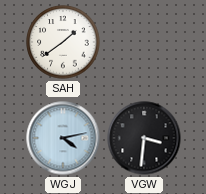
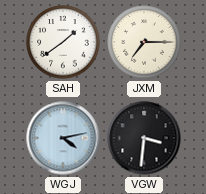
JXM: none -> 7:15
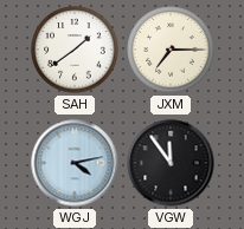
VGW: 3:31 -> 11:54
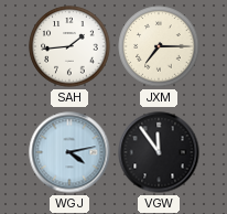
SAH: 1:39 -> 1:44
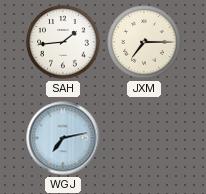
WGJ: 4:13 -> 7:13
VGW: 11:54 -> none
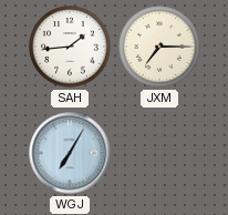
WGJ: 7:13 -> 7:05
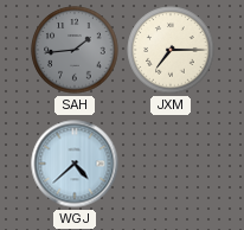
SAH dial: white -> grey
WGJ: 7:05 -> 4:38
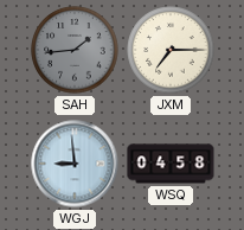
WGJ: 4:38 -> 8:59
WSQ: none -> 04:58
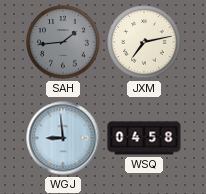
JXM: 7:15 -> 7:13
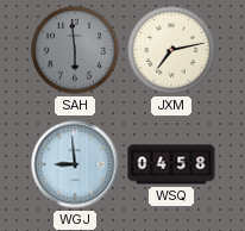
SAH: 1:44 -> 5:59
